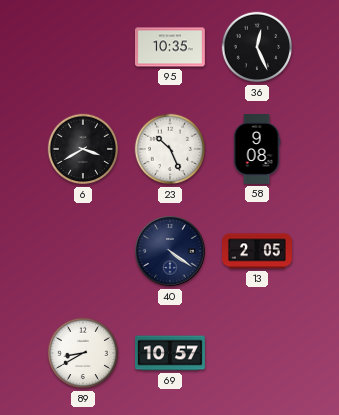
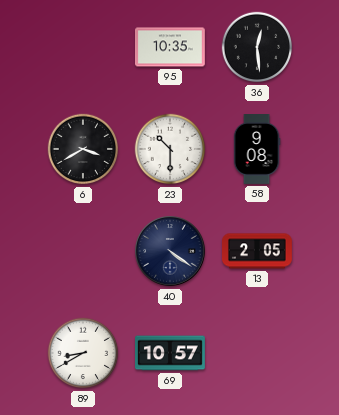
36: 12:26 -> 12:29
23: 10:26 -> 10:30
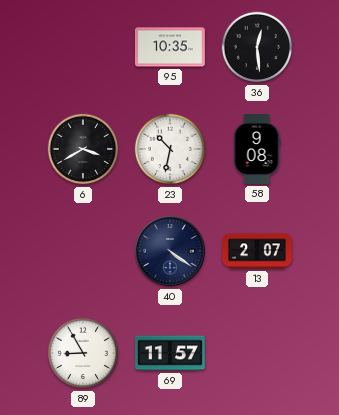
23: 10:30 -> 10:32
13: 2:05 -> 2:07
89: 8:40 -> 8:55
69: 10:57 -> 11:57
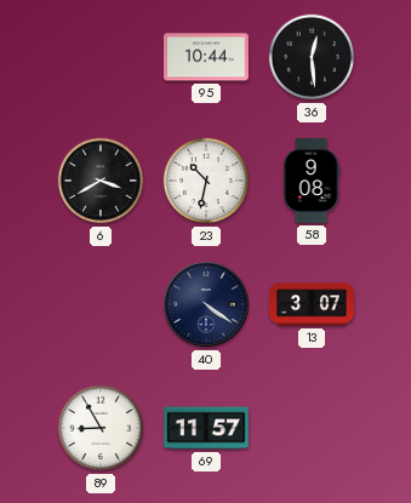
95: 10:35 -> 10:44
13: 2:07 -> 3:07
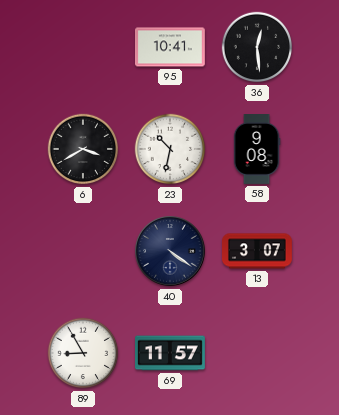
95: 10:44 -> 10:41
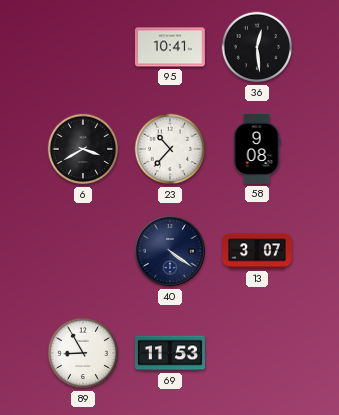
23: 10:32 -> 10:37
69: 11:57 -> 11:53
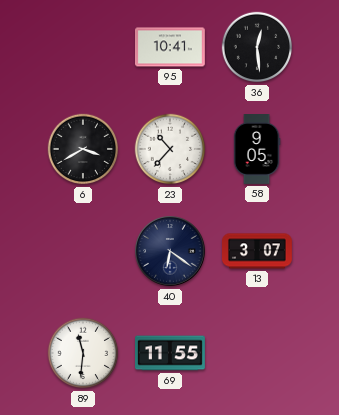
58: 9:08 -> 9:05
40: 4:21 -> 6:21
89: 8:55 -> 11:31
69: 11:53 -> 11:55
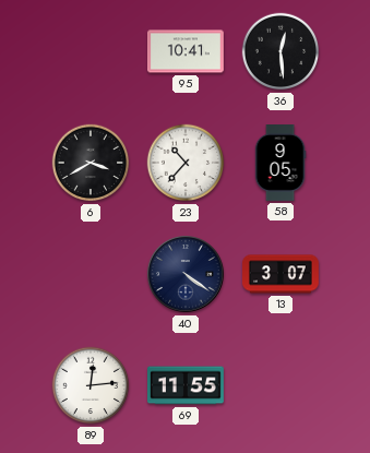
40: 6:21 -> 4:21
89: 11:31 -> 12:14
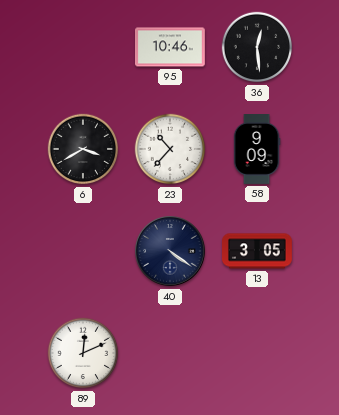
95: 10:41 -> 10:46
58: 9:05 -> 9:09
13: 3:07 -> 3:05
89: 12:14 -> 12:11
69: 11:55 -> none
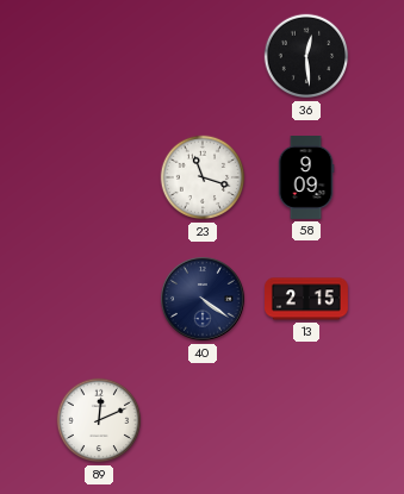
95: 10:46 -> none
6: 3:40 -> none
23: 10:37 -> 11:18
13: 3:05 -> 2:15
